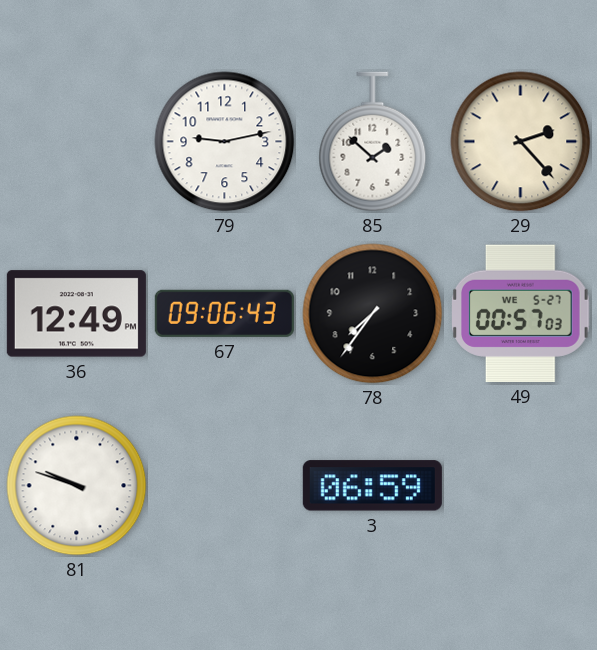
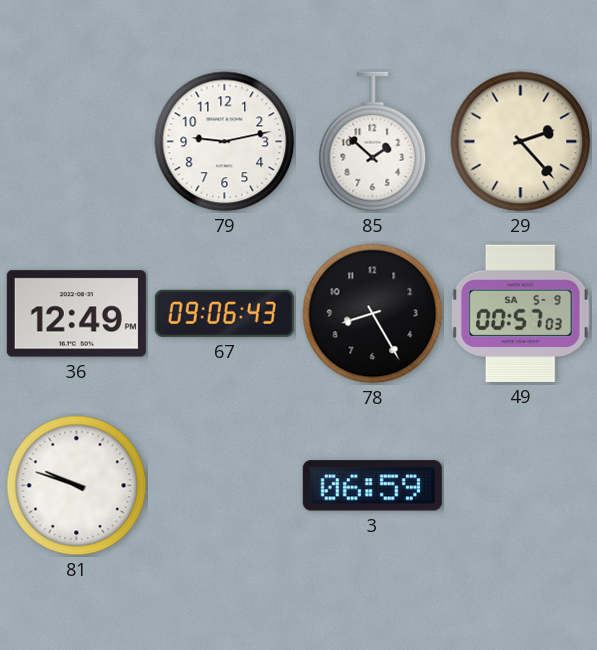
78: 7:36 -> 8:25
49 date: WE 5-27 -> SA 5-9
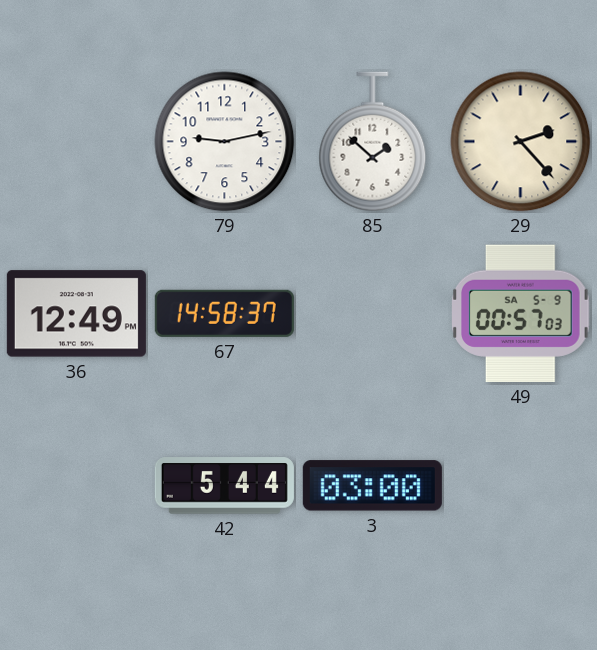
67: 09:06 -> 14:58
78: 8:25 -> none
81: 9:48 -> none
42: none -> 5:44
3: 06:59 -> 03:00
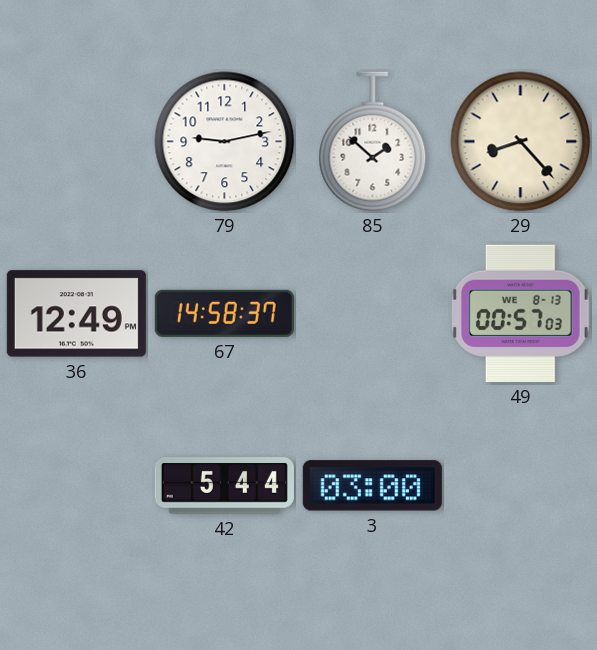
29: 2:23 -> 8:23
49 date: SA 5-9 -> WE 8-13
